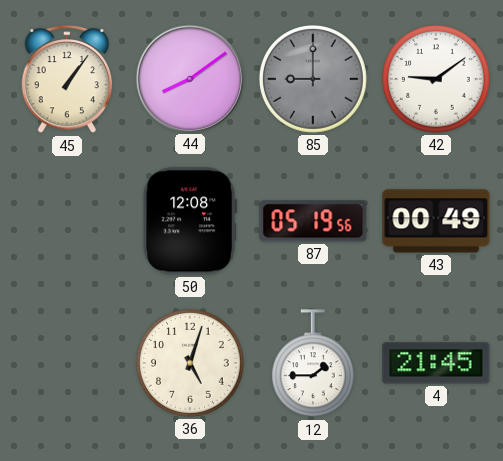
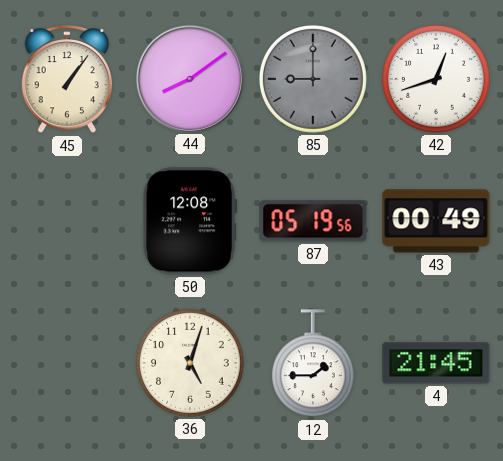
42: 9:09 -> 12:42
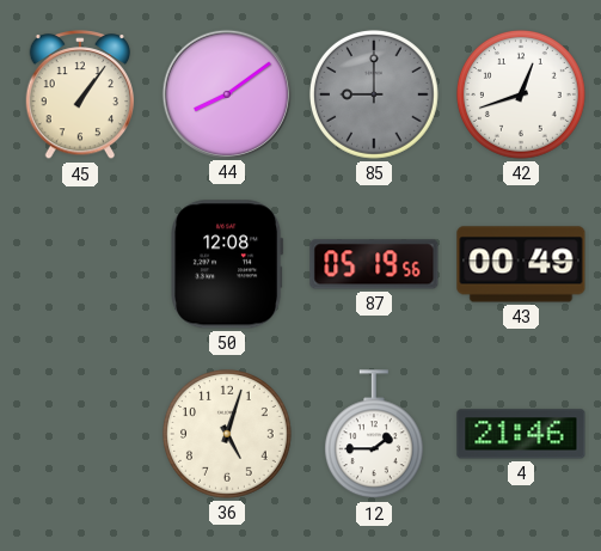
4: 21:45 -> 21:46
